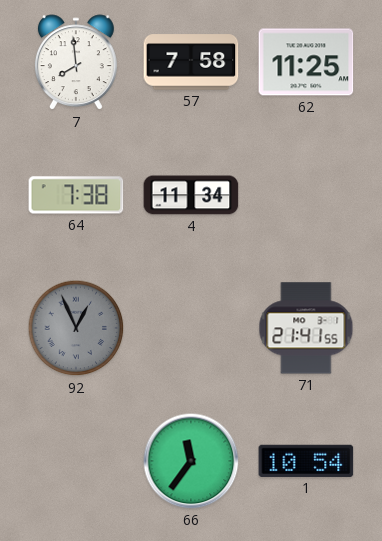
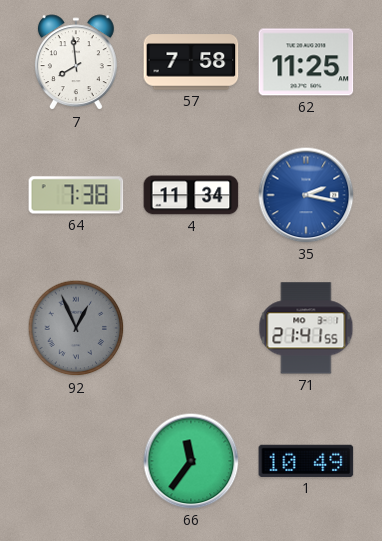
35: none -> 2:17
1: 10:54 -> 10:49
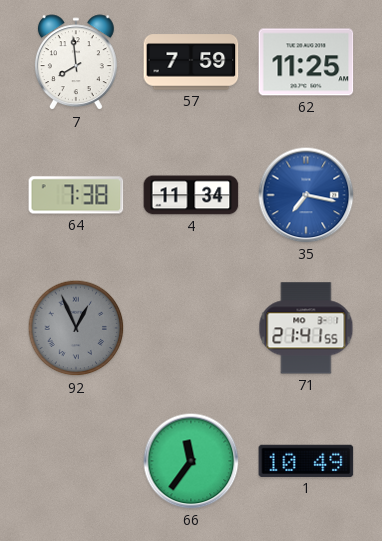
57: 7:58 -> 7:59
35: 2:17 -> 7:17
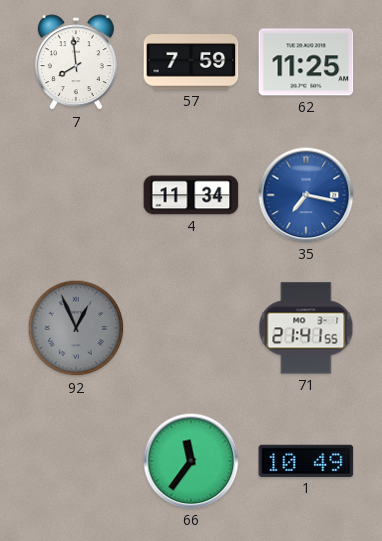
64: 7:38 -> none
